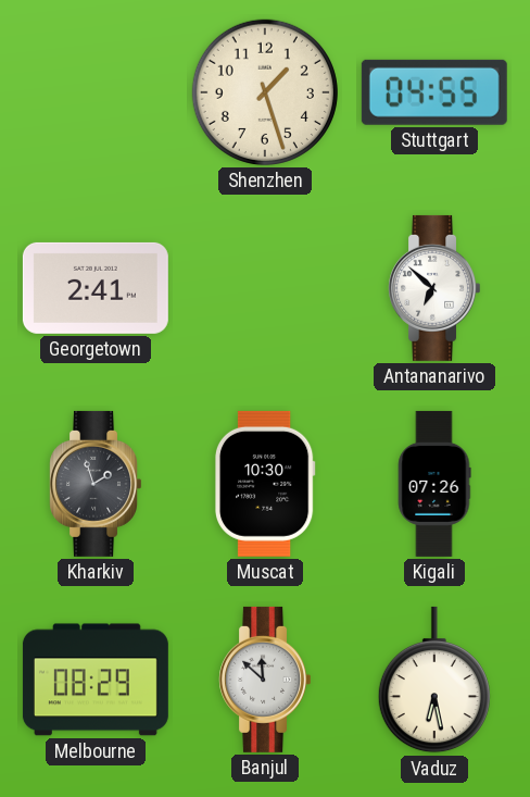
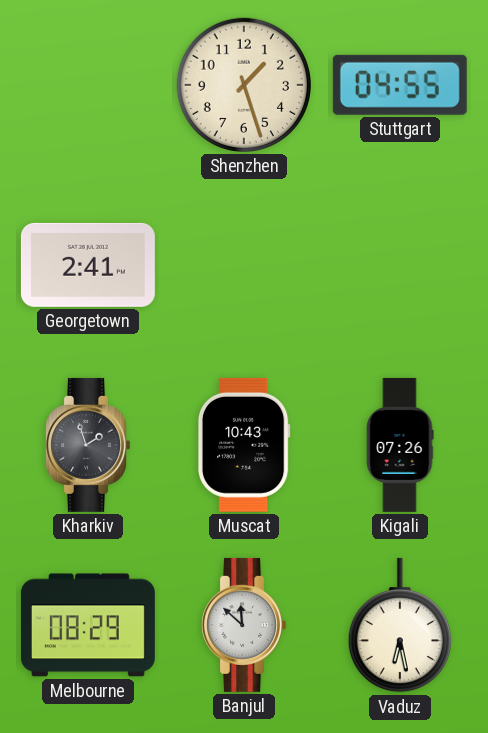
Antananarivo: 6:52 -> none
Muscat: 10:30 -> 10:43
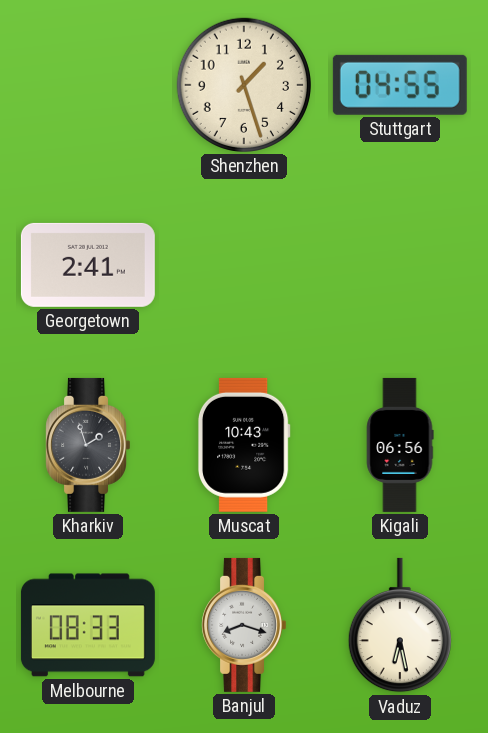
Kigali: 07:26 -> 06:56
Melbourne: 08:29 -> 08:33
Banjul: 11:52 -> 8:18
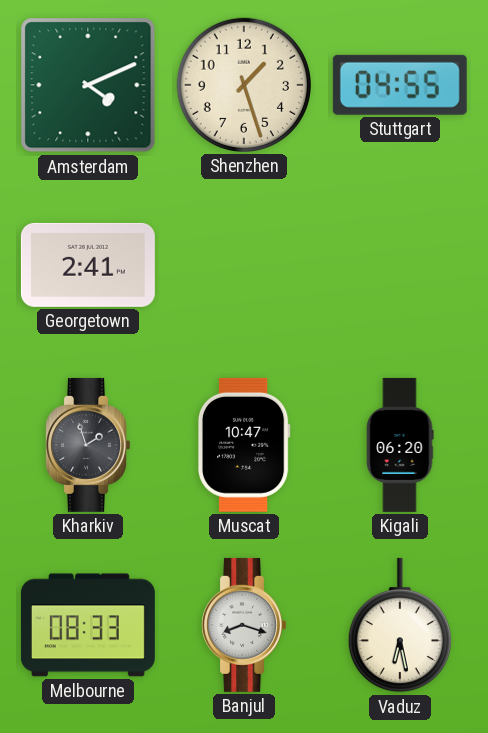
Amsterdam: none -> 4:11
Muscat: 10:43 -> 10:47
Kigali: 06:56 -> 06:20
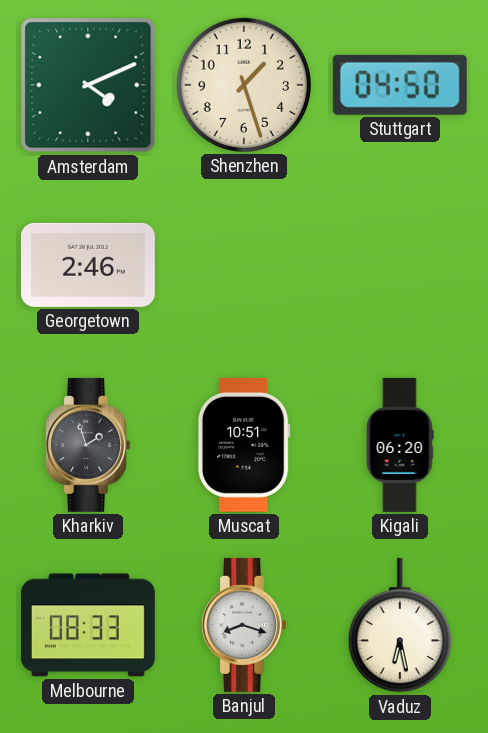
Stuttgart: 04:55 -> 04:50
Georgetown: 2:41 -> 2:46
Muscat: 10:47 -> 10:51
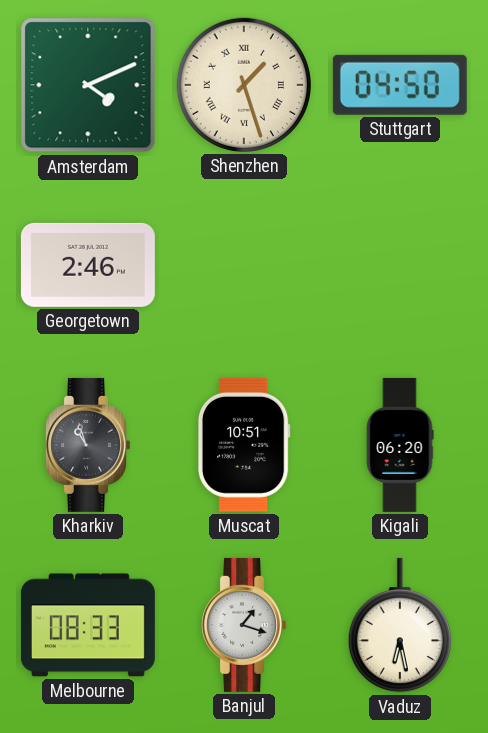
Shenzhen numerals: Arabic -> Roman
Kharkiv: 1:57 -> 10:57
Banjul: 8:18 -> 1:18
